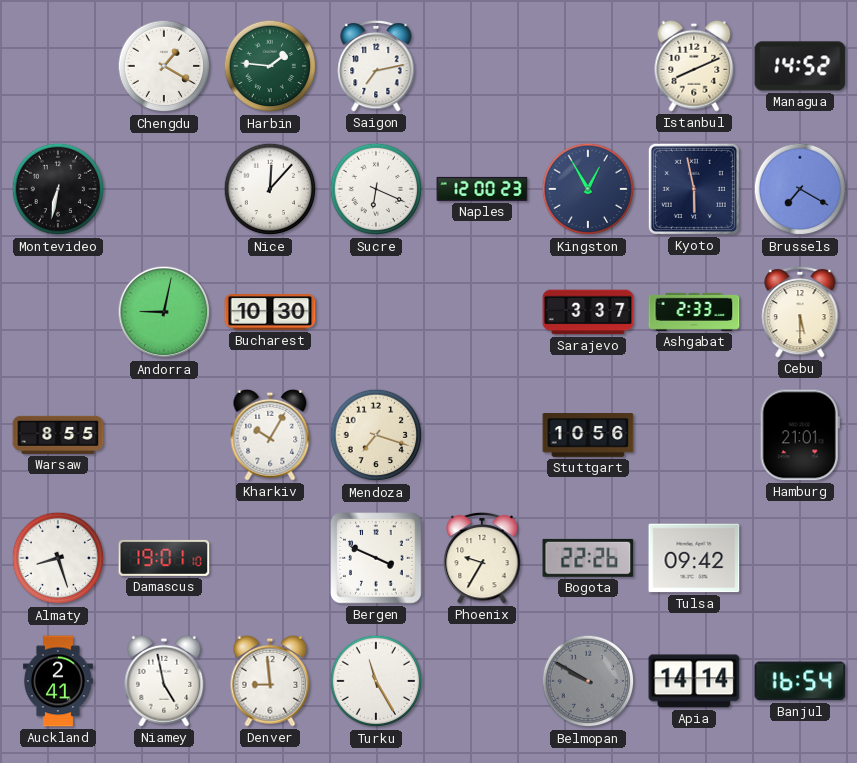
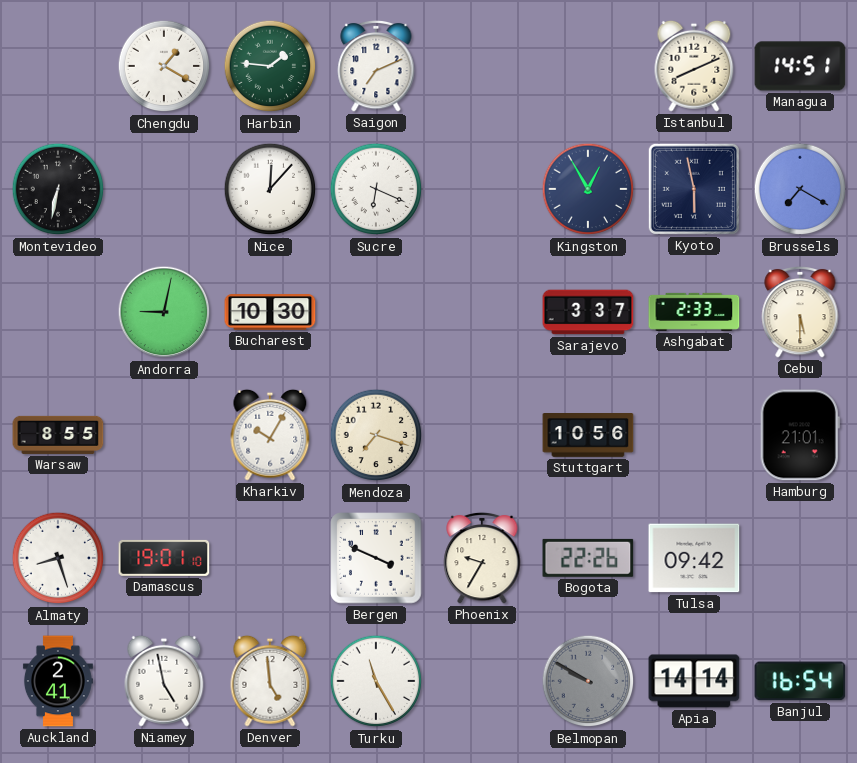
Saigon: 7:13 -> 7:11
Managua: 14:52 -> 14:51
Naples: 12:00 -> none
Denver: 8:59 -> 4:59
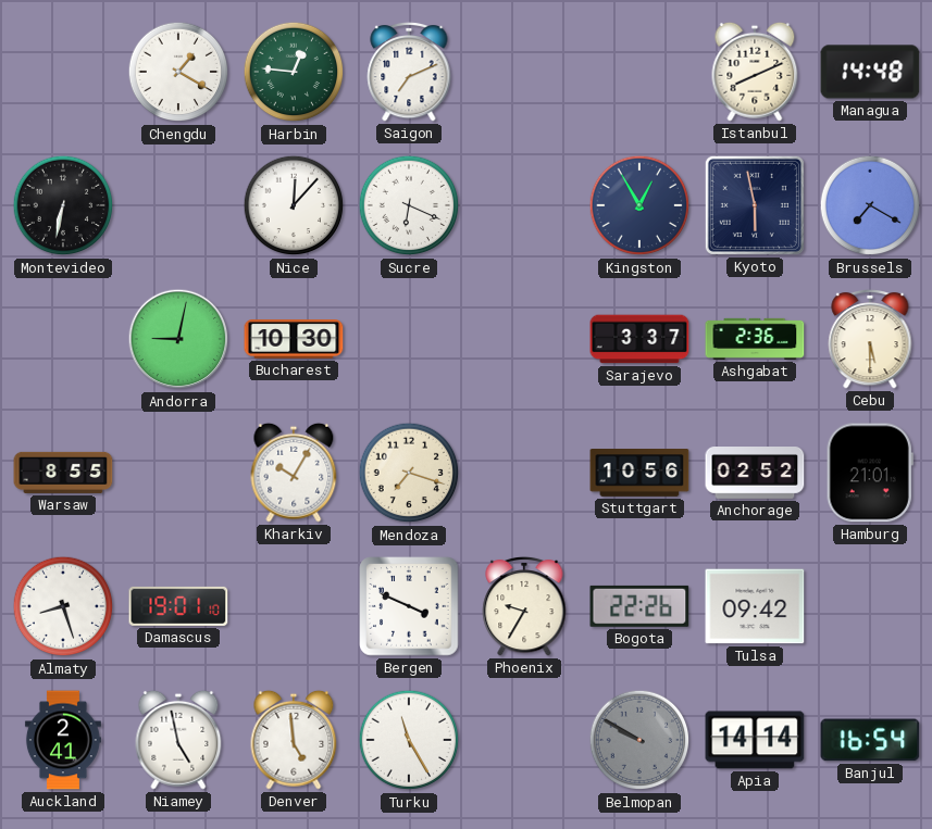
Harbin: 1:46 -> 12:46
Managua: 14:51 -> 14:48
Ashgabat: 2:33 -> 2:36
Anchorage: none -> 02:52
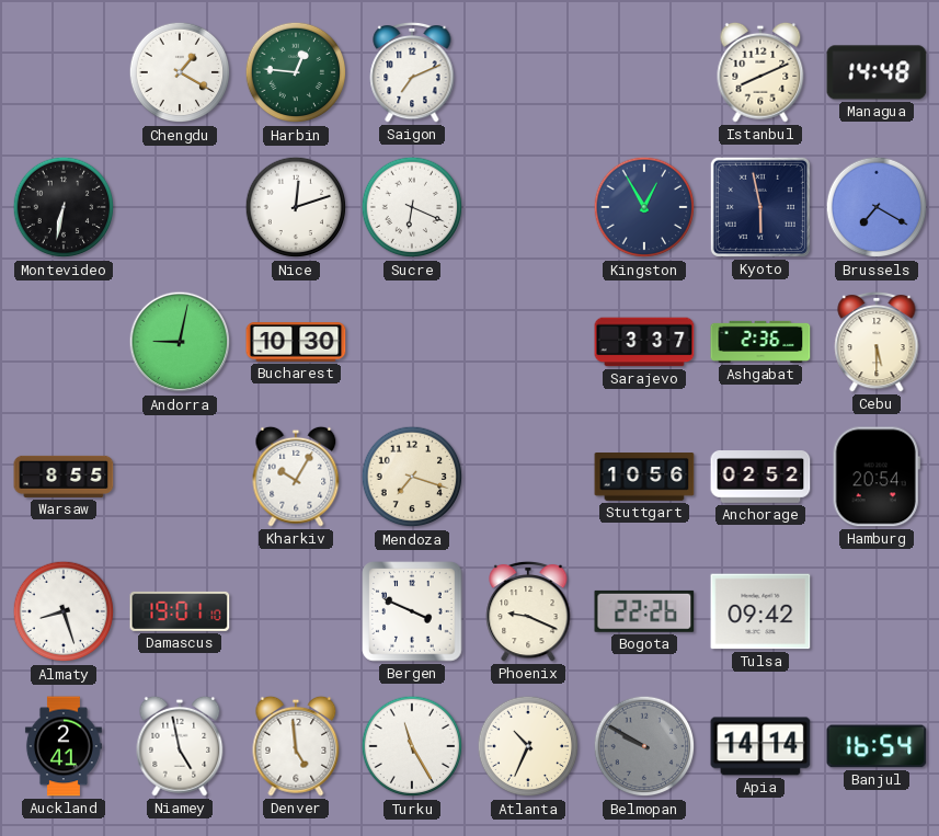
Nice: 12:07 -> 12:12
Hamburg: 21:01 -> 20:54
Phoenix: 9:35 -> 9:19
Atlanta: none -> 10:34
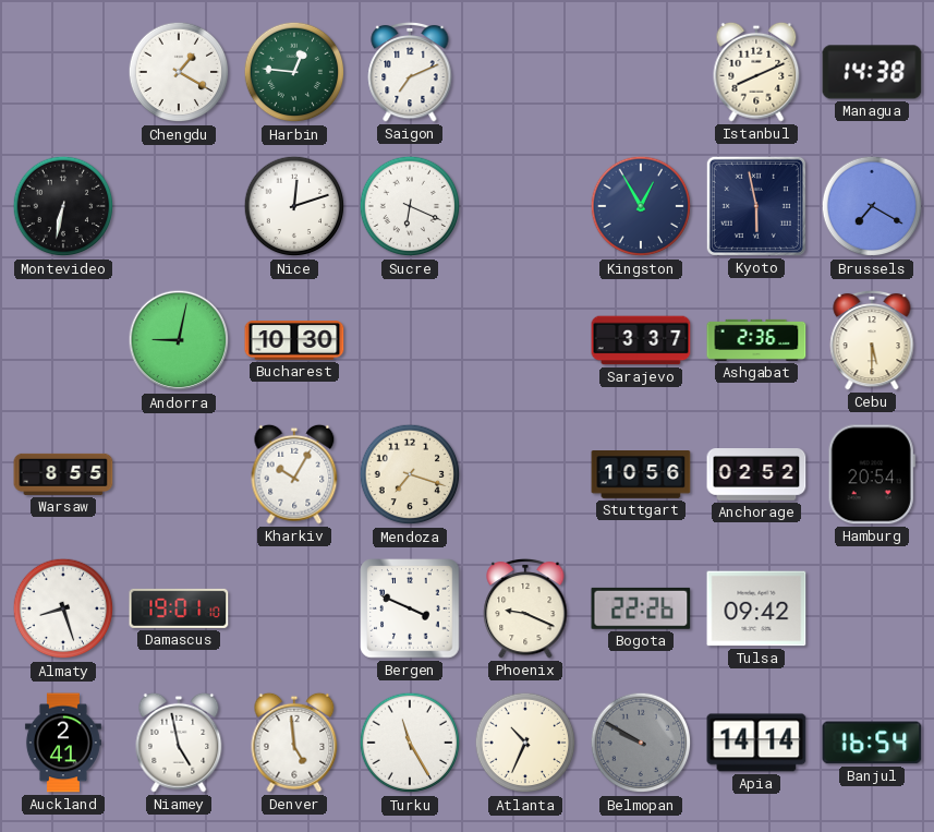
Managua: 14:48 -> 14:38
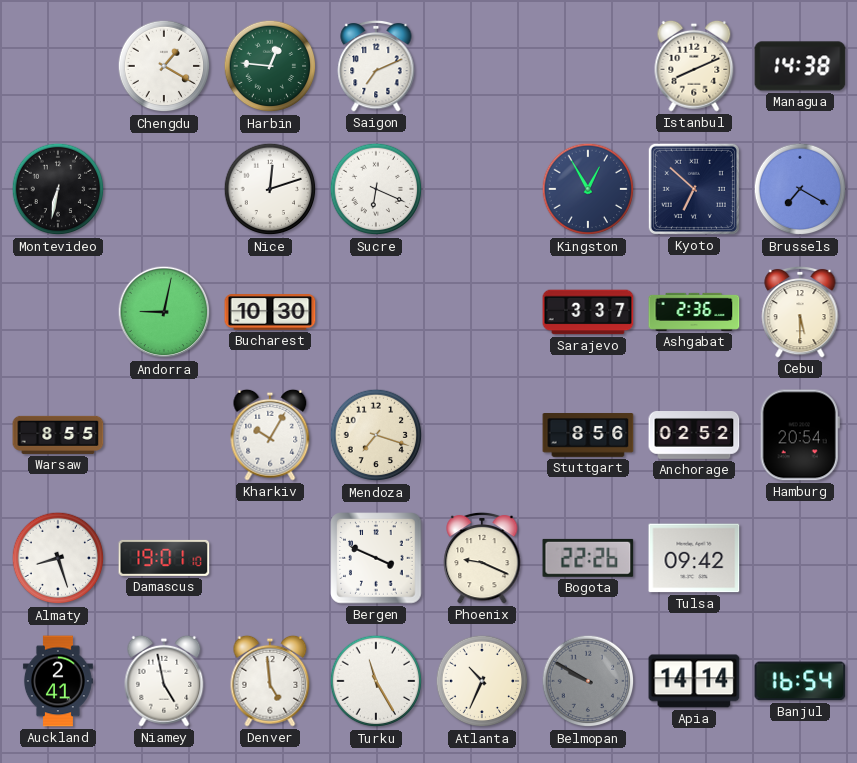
Kyoto: 5:58 -> 6:52
Stuttgart: 10:56 -> 8:56
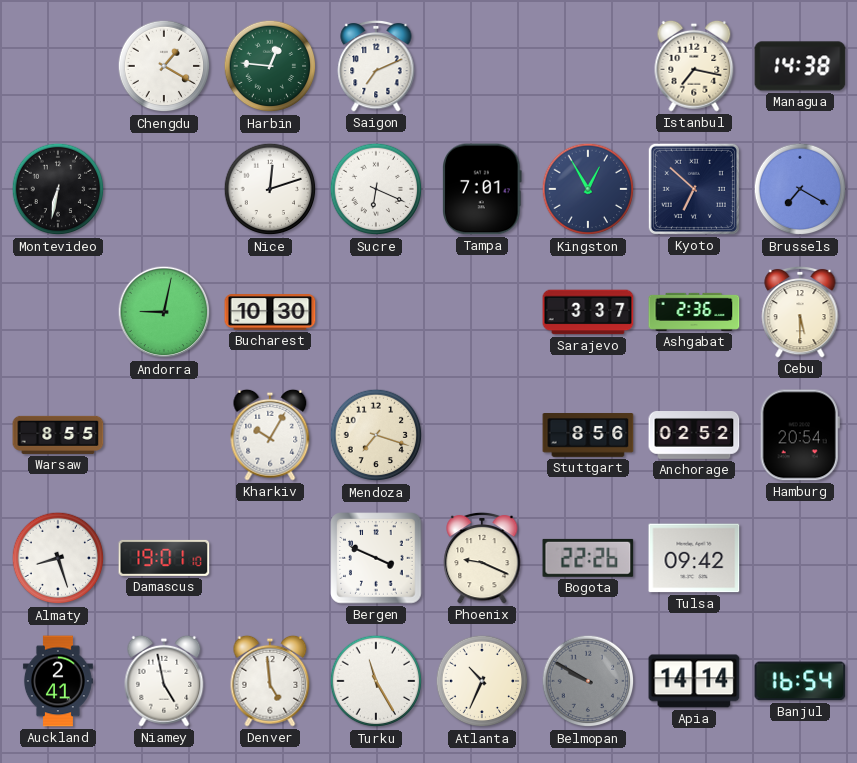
Istanbul: 8:11 -> 7:17
Tampa: none -> 7:01
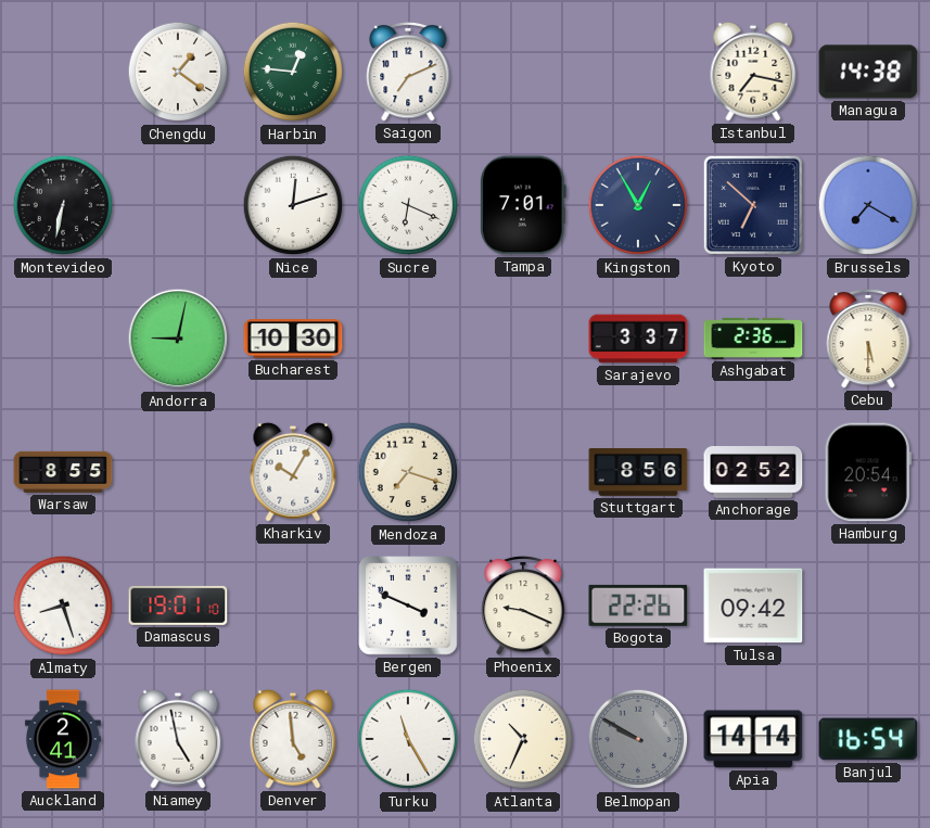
Chengdu: 1:20 -> 1:21
